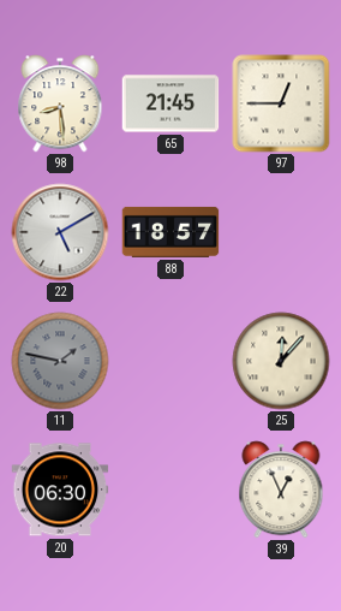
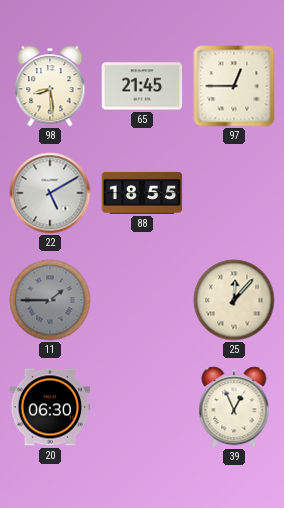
88: 18:57 -> 18:55
11: 1:47 -> 1:45
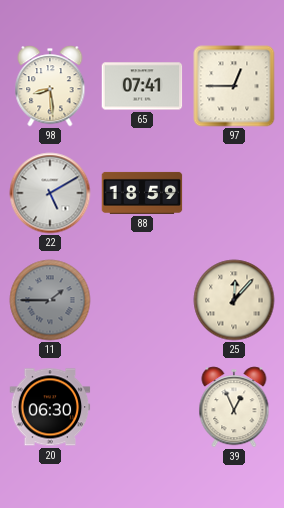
65: 21:45 -> 07:41
88: 18:55 -> 18:59
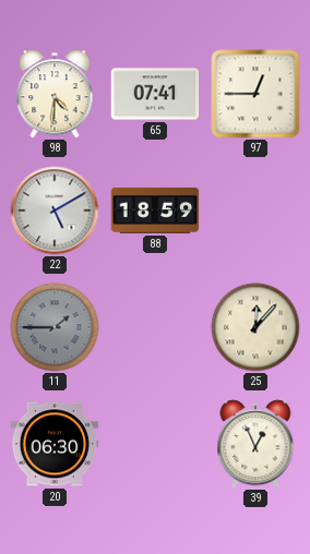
98: 8:29 -> 4:31
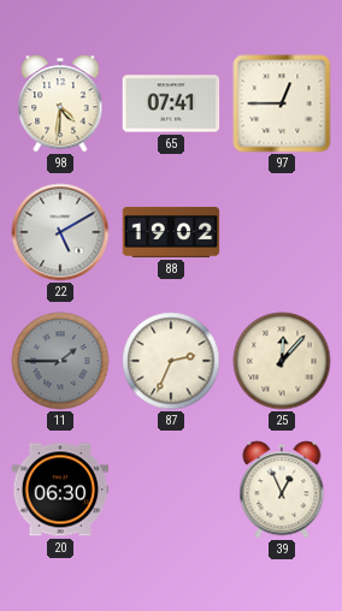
88: 18:59 -> 19:02
87: none -> 2:34
